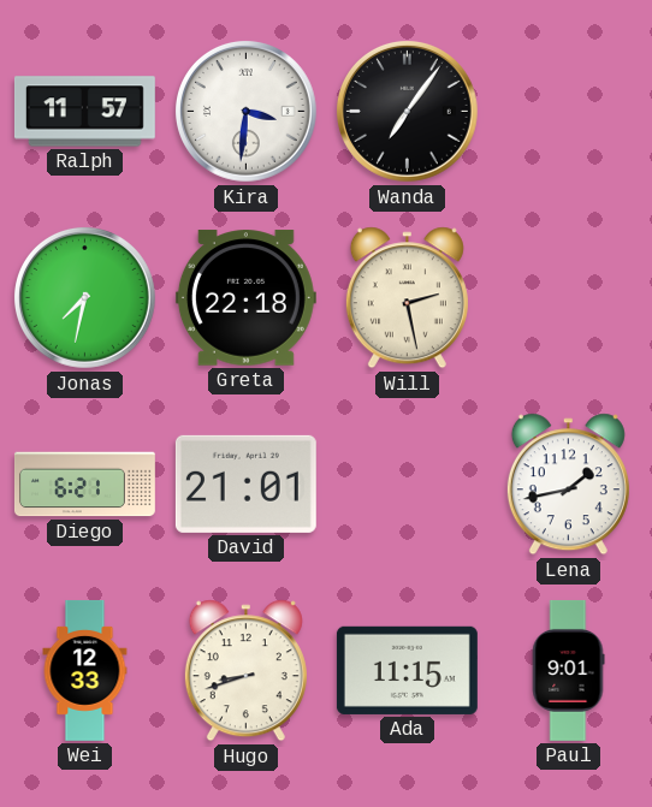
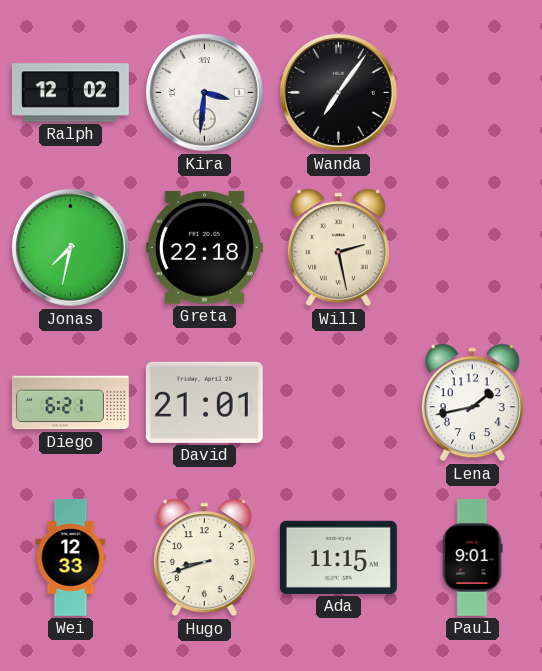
Ralph: 11:57 -> 12:02
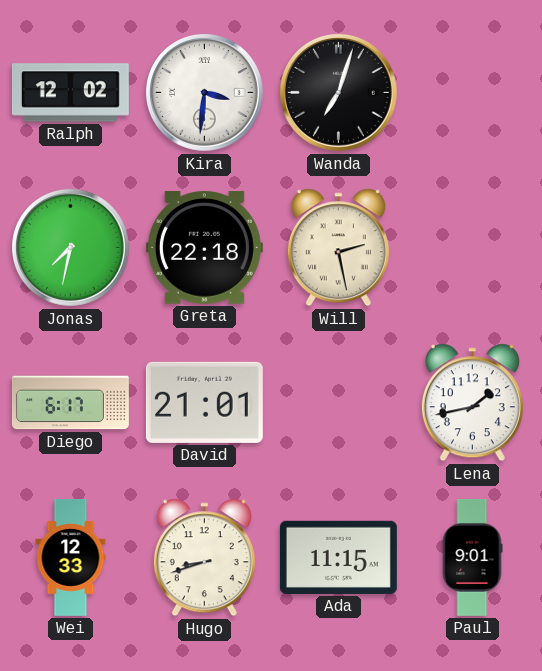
Wanda: 7:06 -> 7:03
Diego: 6:21 -> 6:17
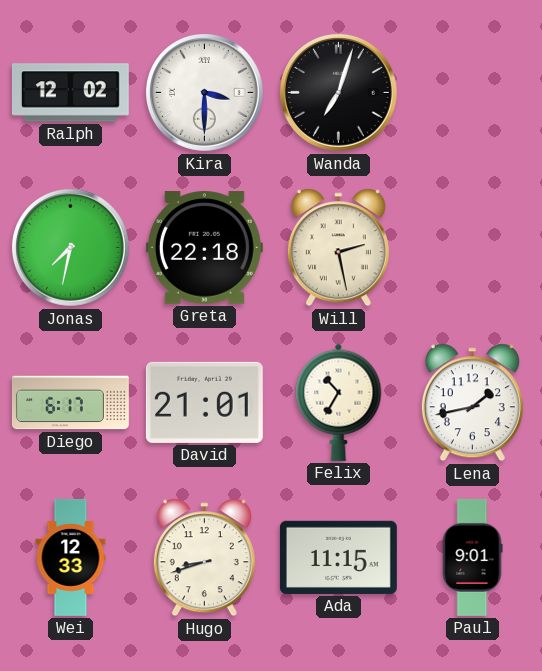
Kira: 3:31 -> 3:30
Felix: none -> 10:35
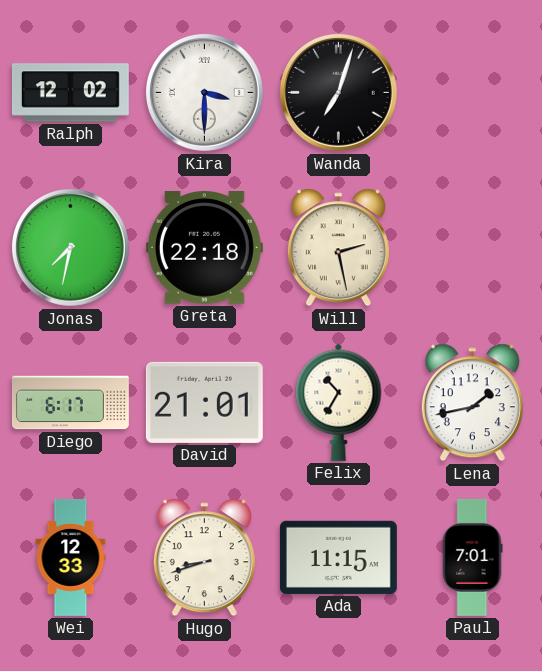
Paul: 9:01 -> 7:01
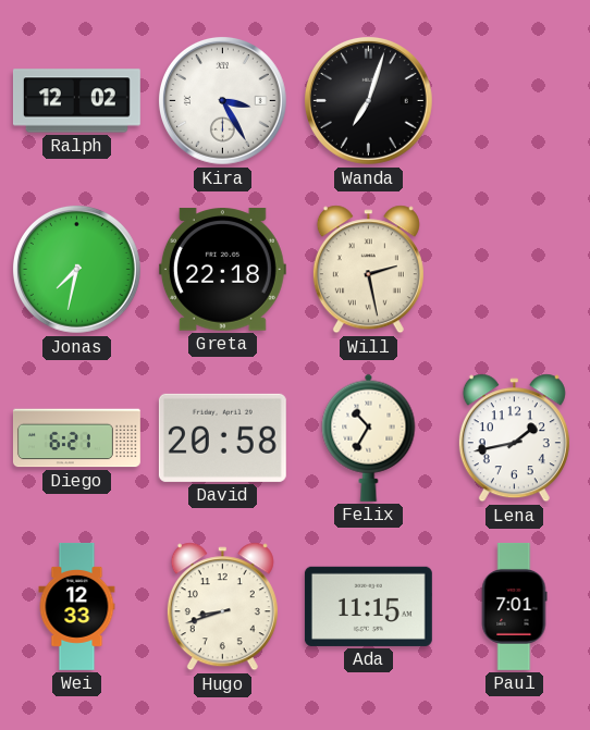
Kira: 3:30 -> 3:25
Diego: 6:17 -> 6:21
David: 21:01 -> 20:58
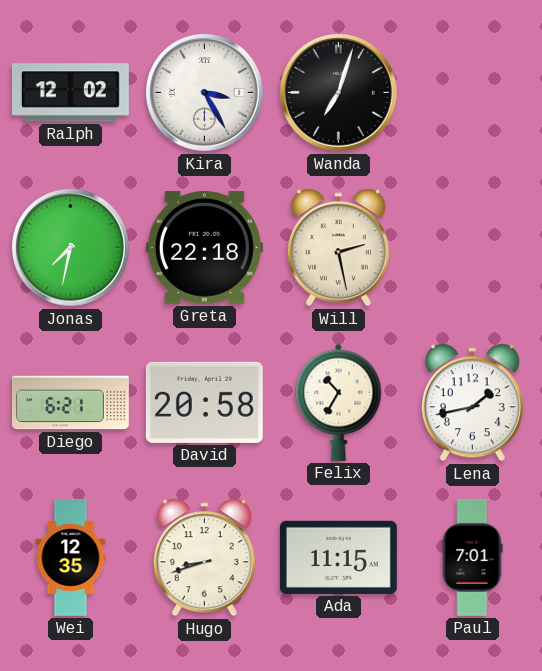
Wei: 12:33 -> 12:35
